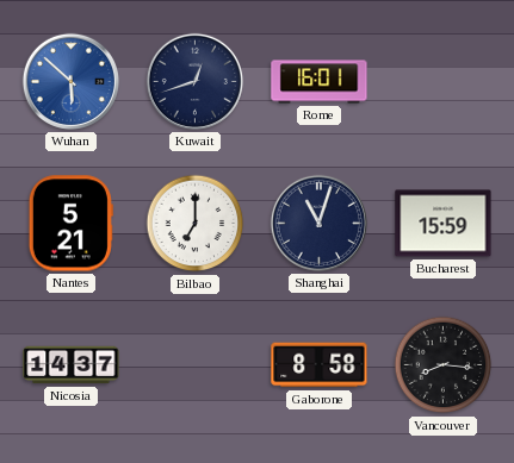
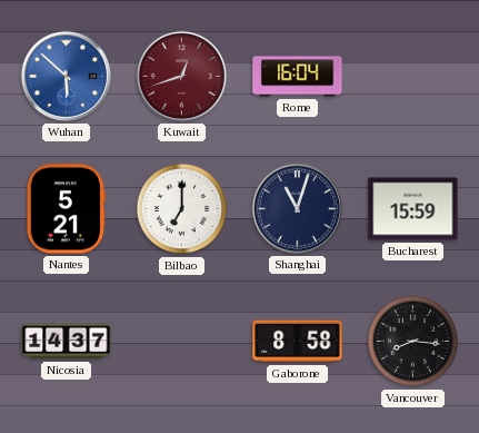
Kuwait dial: navy -> burgundy
Rome: 16:01 -> 16:04
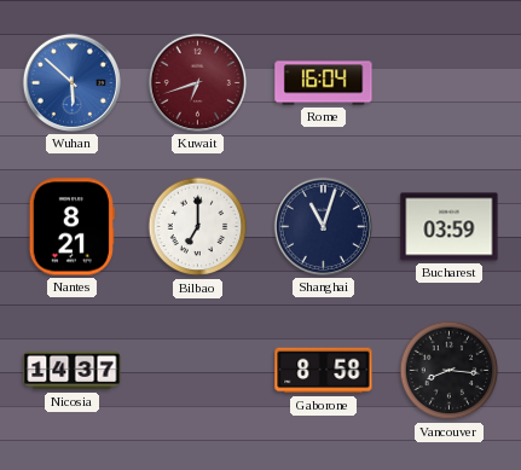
Kuwait: 12:42 -> 6:42
Nantes: 5:21 -> 8:21
Bucharest: 15:59 -> 03:59
